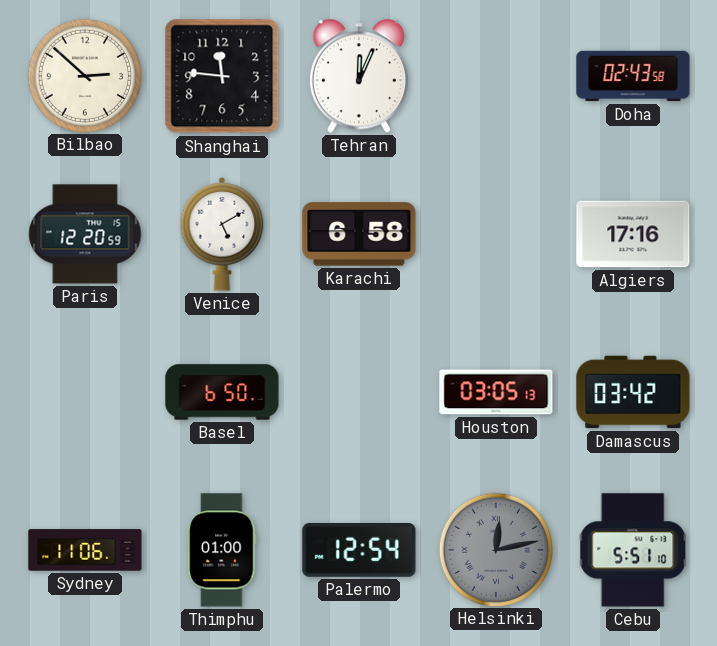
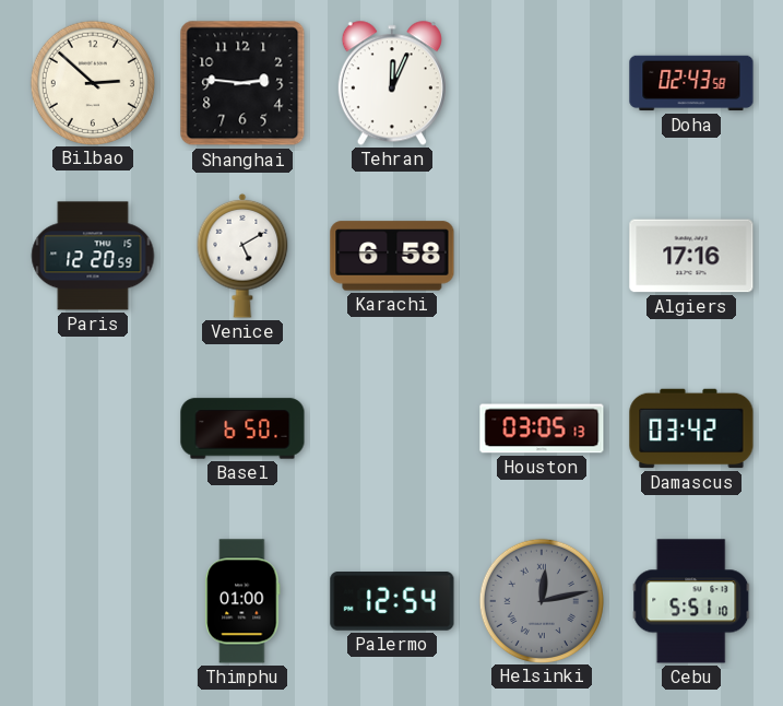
Shanghai: 11:46 -> 2:46
Sydney: 11:06 -> none
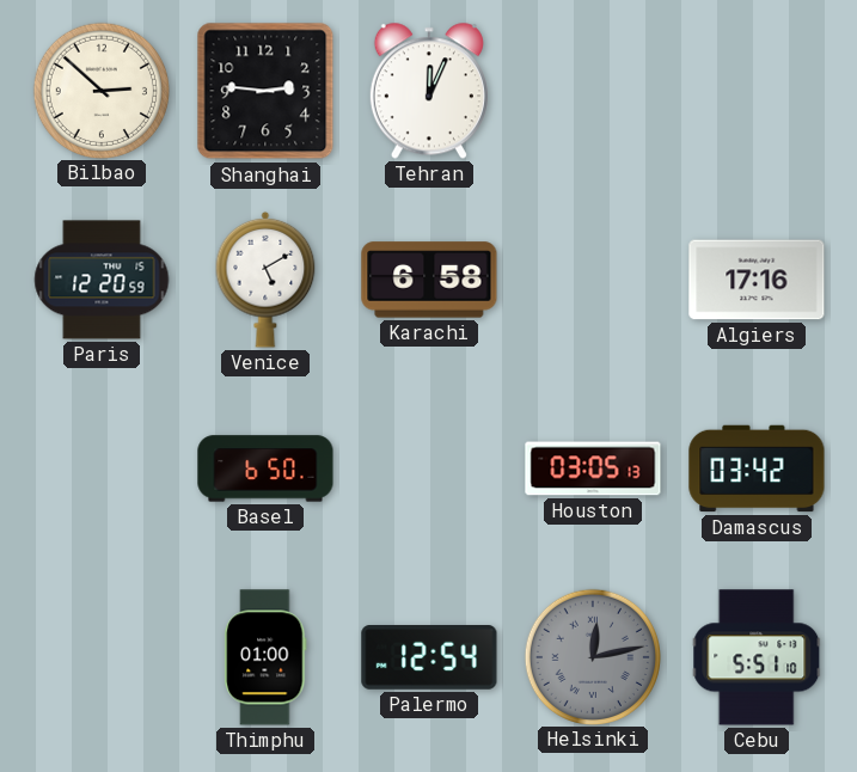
Doha: 02:43 -> none
